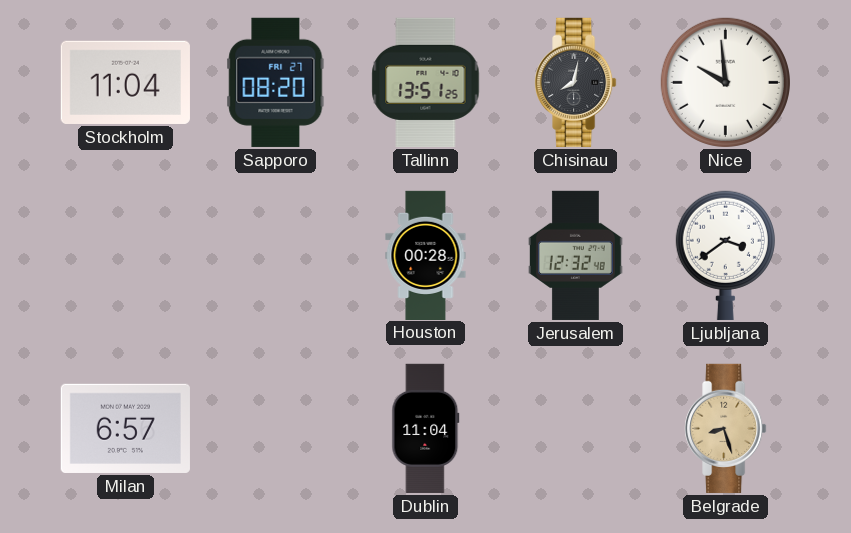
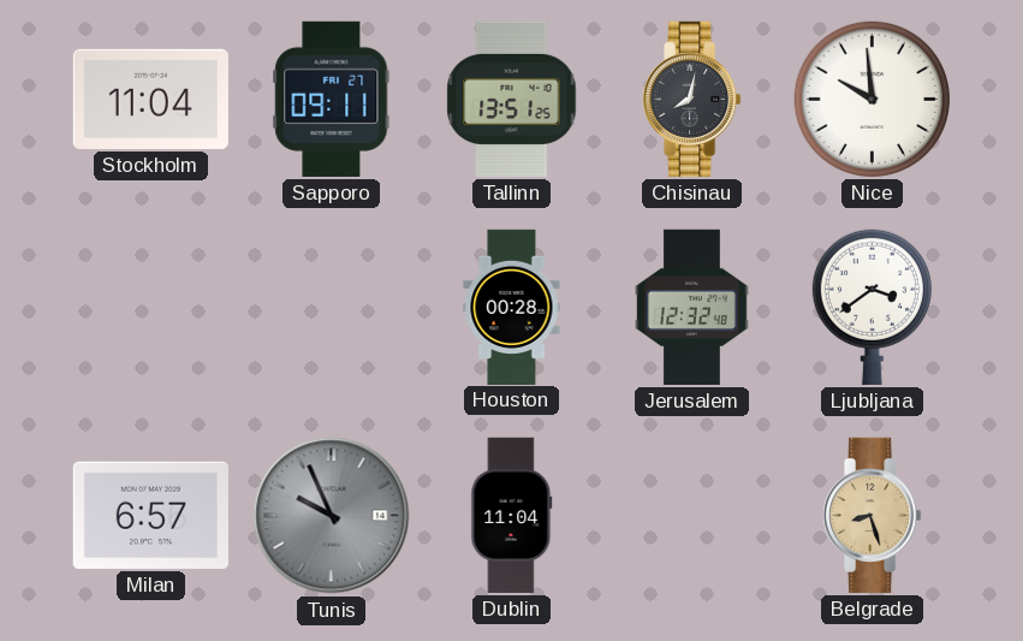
Sapporo: 08:20 -> 09:11
Tunis: none -> 9:56
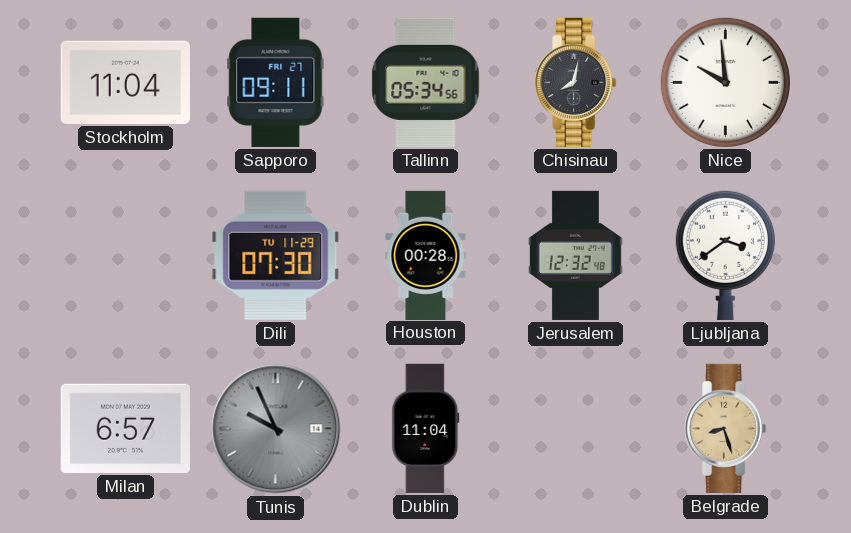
Tallinn: 13:51 -> 05:34
Dili: none -> 07:30
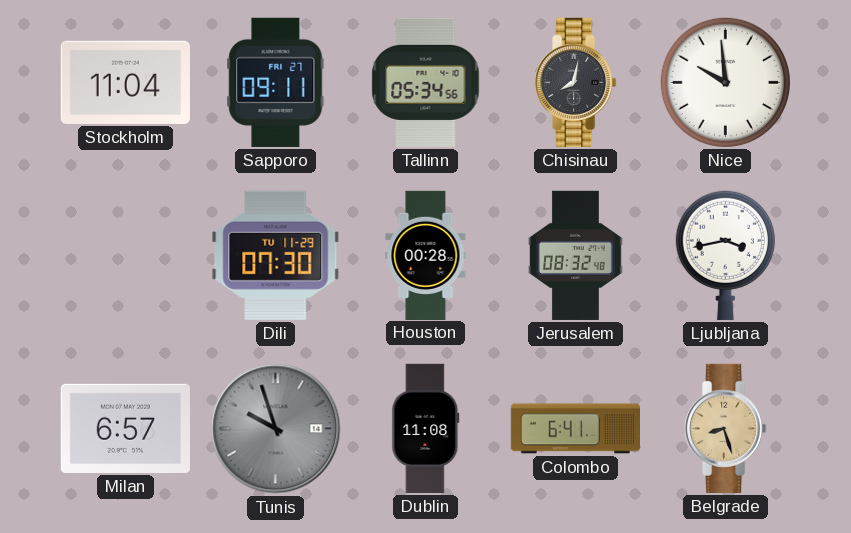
Jerusalem: 12:32 -> 08:32
Ljubljana: 3:39 -> 3:43
Tunis: 9:56 -> 9:57
Dublin: 11:04 -> 11:08
Colombo: none -> 6:41
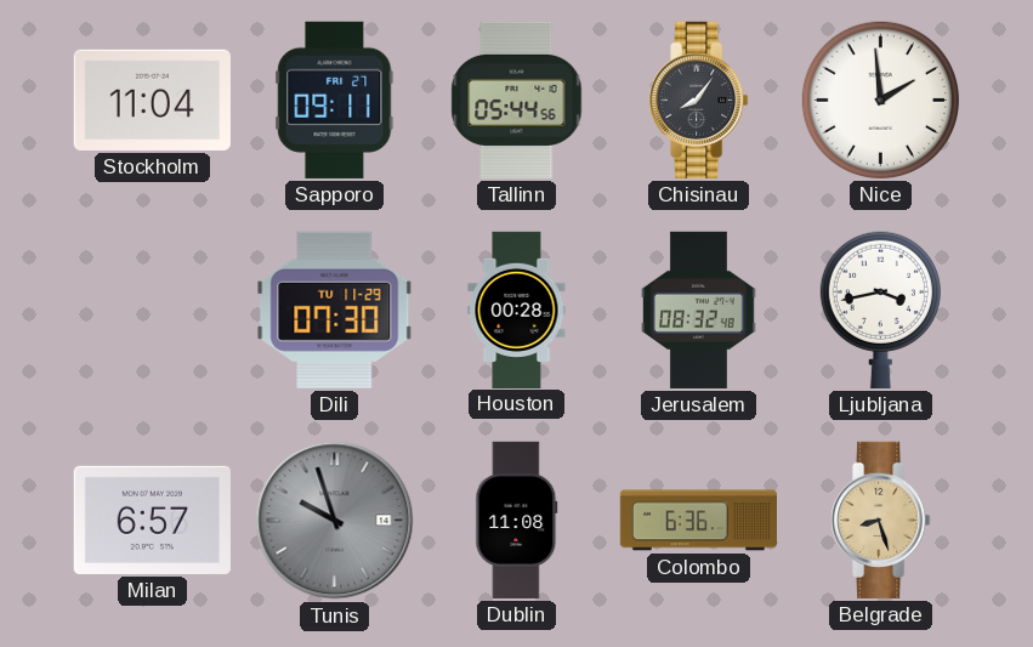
Tallinn: 05:34 -> 05:44
Chisinau: 8:02 -> 8:06
Nice: 9:59 -> 1:59
Colombo: 6:41 -> 6:36
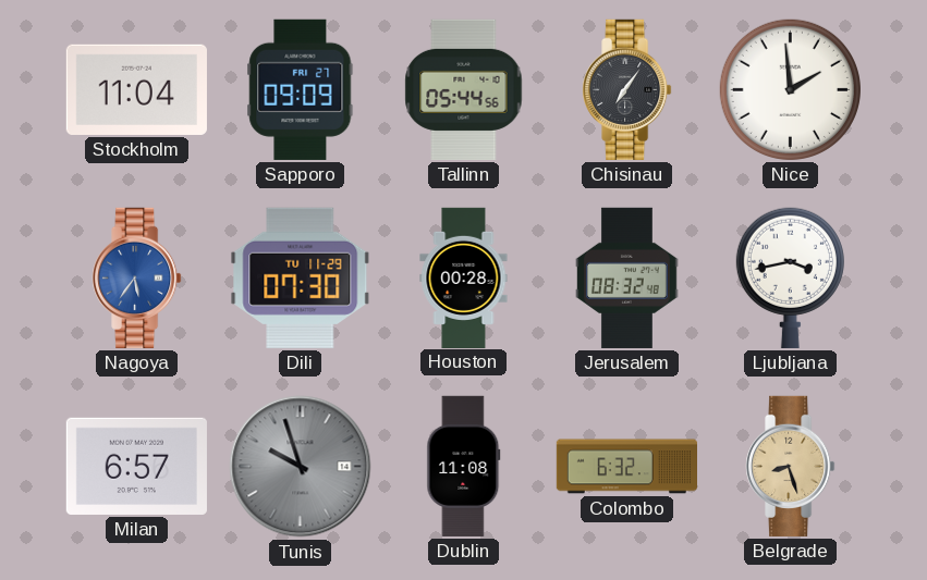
Sapporo: 09:11 -> 09:09
Chisinau: 8:06 -> 7:06
Nagoya: none -> 5:36
Colombo: 6:36 -> 6:32
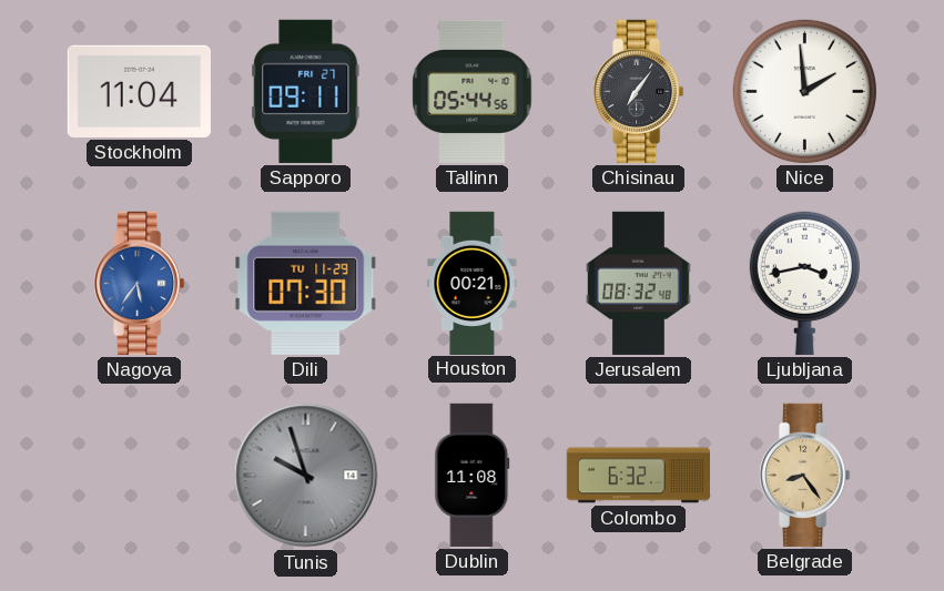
Sapporo: 09:09 -> 09:11
Houston: 00:28 -> 00:21
Milan: 6:57 -> none
Belgrade: 8:27 -> 8:24
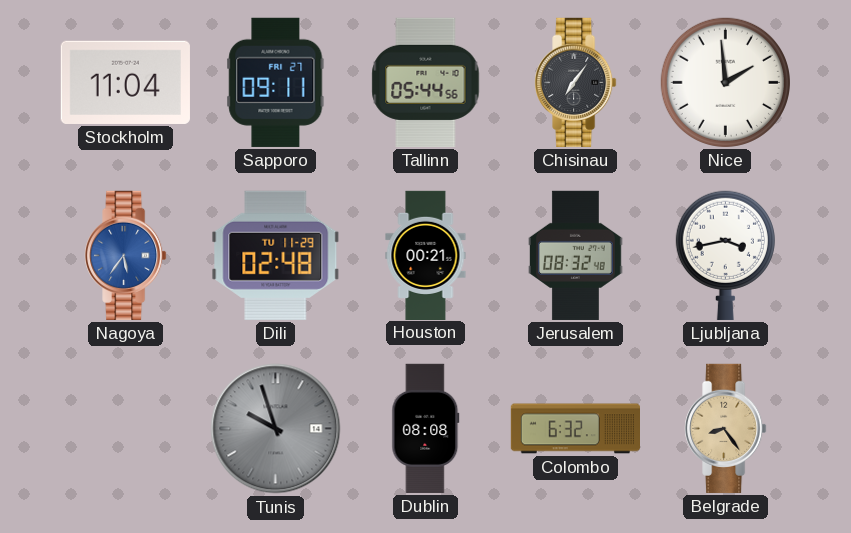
Dili: 07:30 -> 02:48
Dublin: 11:08 -> 08:08
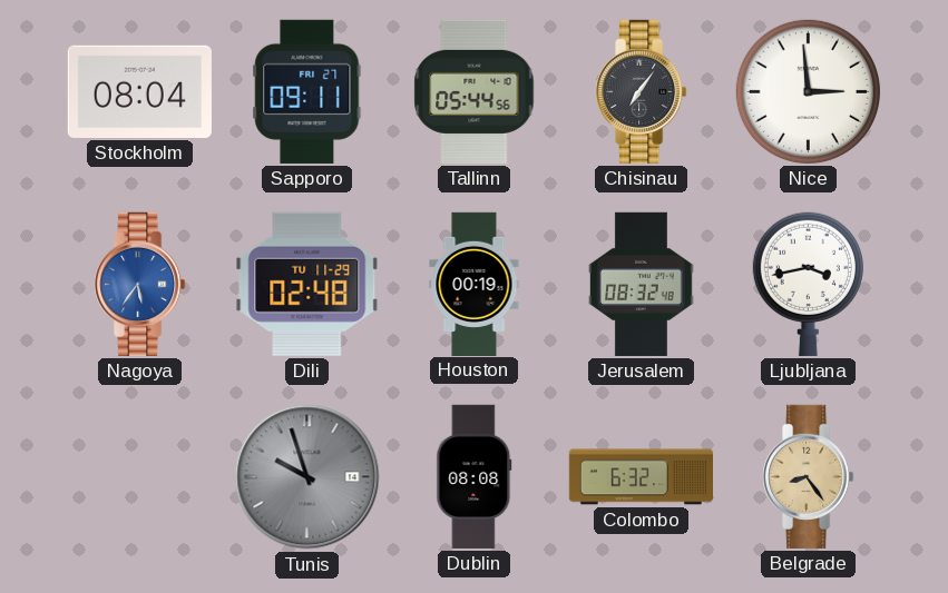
Stockholm: 11:04 -> 08:04
Nice: 1:59 -> 2:59
Houston: 00:21 -> 00:19
